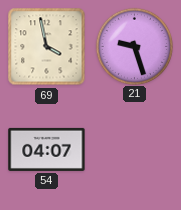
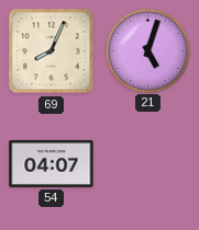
69: 3:58 -> 8:04
21: 9:27 -> 5:03
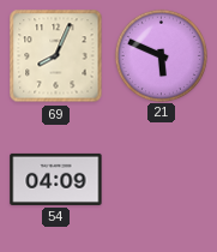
21: 5:03 -> 5:49
54: 04:07 -> 04:09
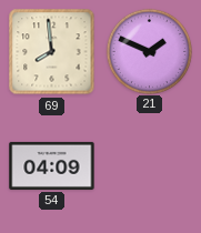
69: 8:04 -> 7:59
21: 5:49 -> 1:49
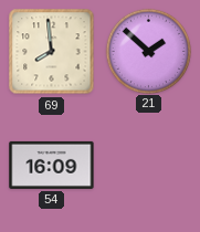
21: 1:49 -> 1:52
54: 04:09 -> 16:09
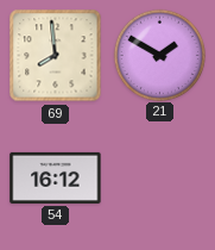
21: 1:52 -> 1:50
54: 16:09 -> 16:12
